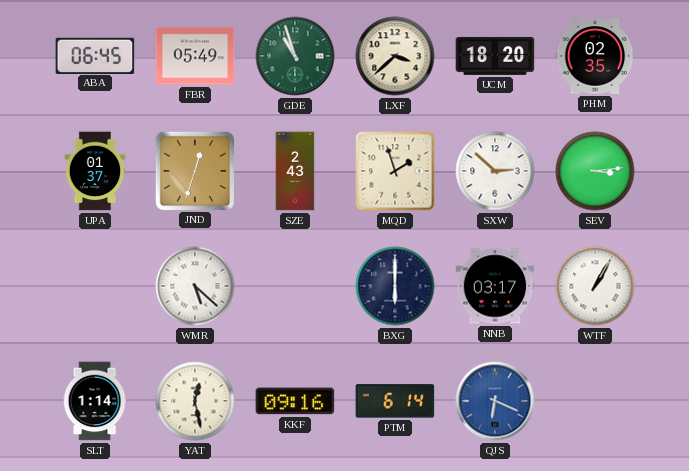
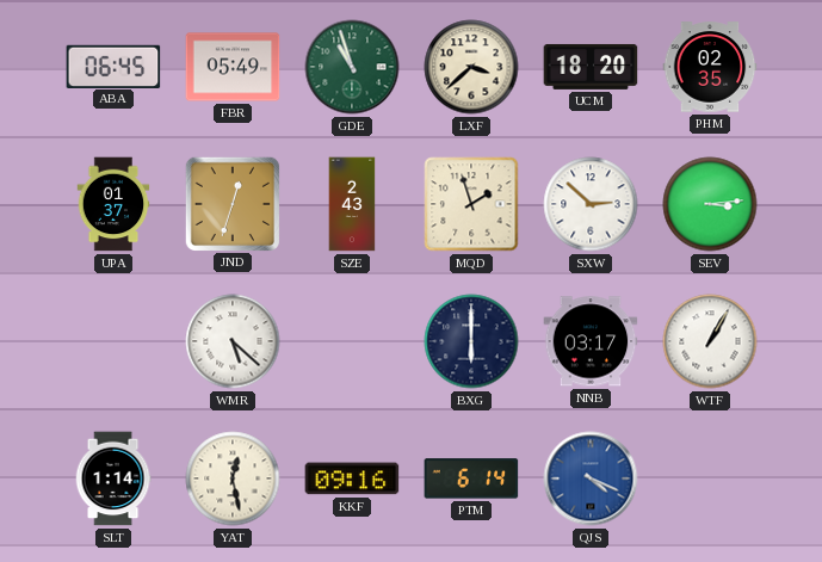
QJS: 6:19 -> 4:19
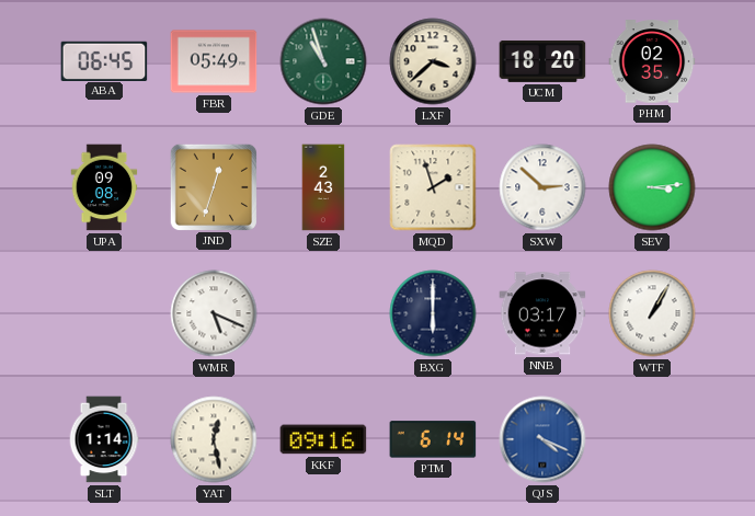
UPA: 01:37 -> 09:08
WMR: 5:22 -> 5:19
